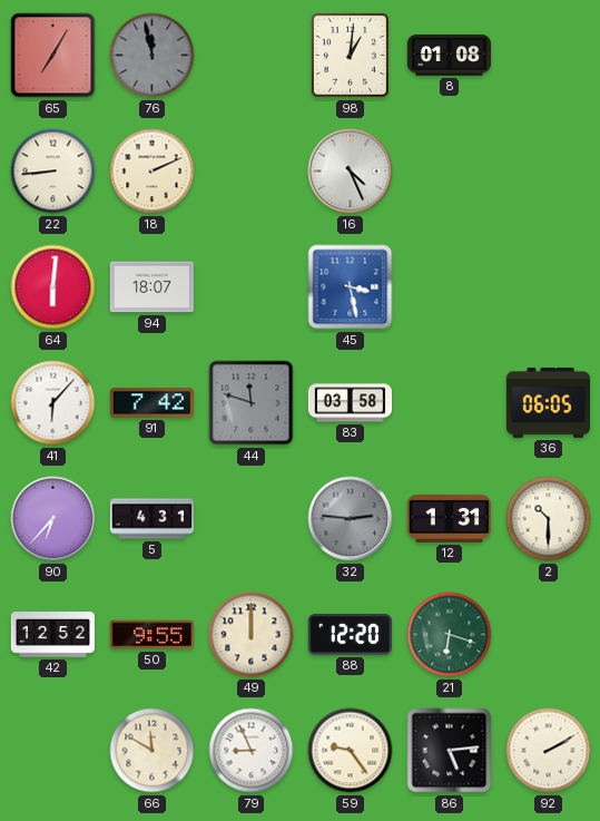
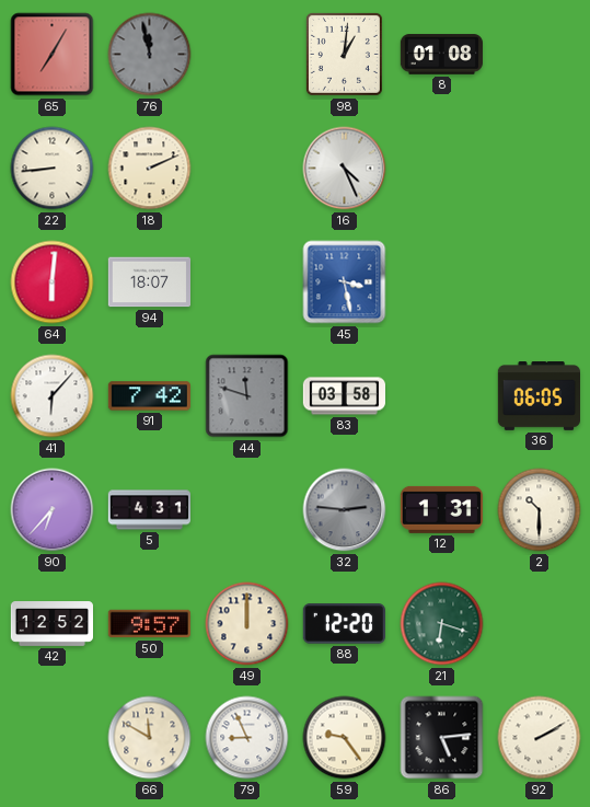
50: 9:55 -> 9:57
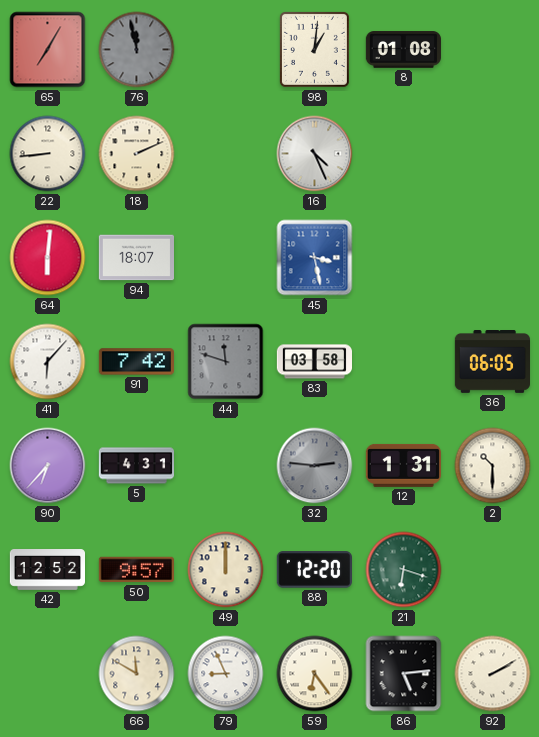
59: 9:24 -> 6:24
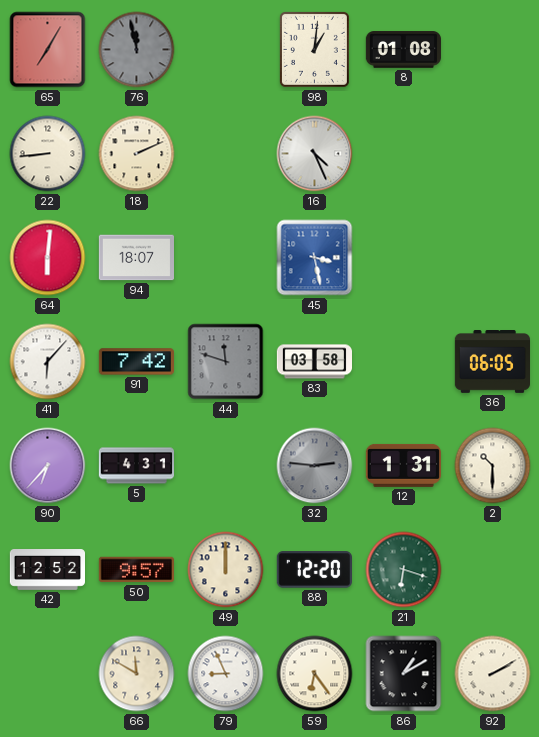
86: 5:14 -> 1:10
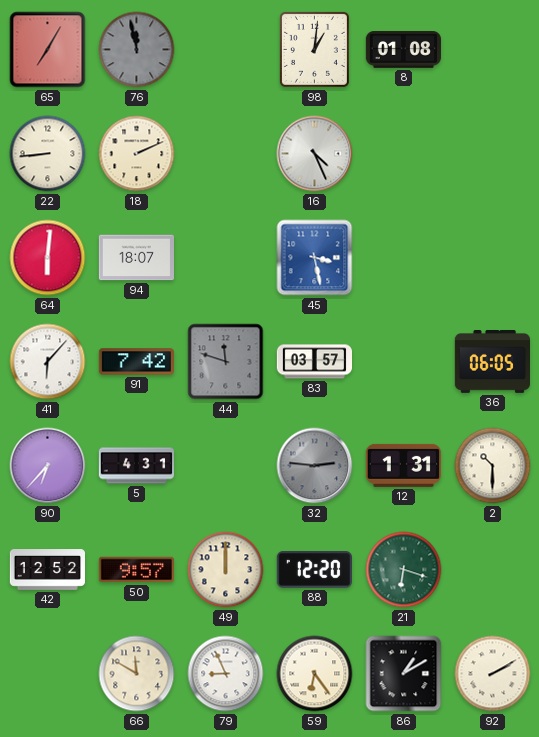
83: 03:58 -> 03:57
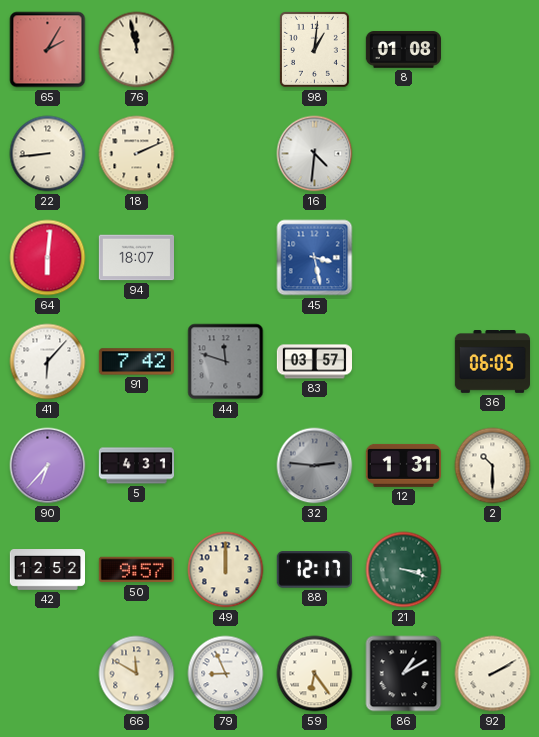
65: 7:05 -> 2:05
76 dial: grey -> cream
16: 4:26 -> 4:31
88: 12:20 -> 12:17
21: 6:18 -> 3:18
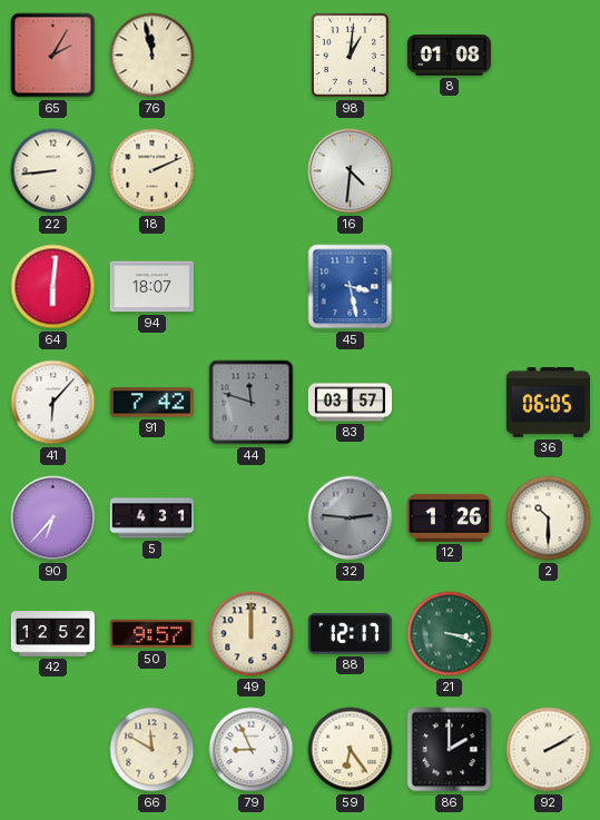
12: 1:31 -> 1:26
86: 1:10 -> 2:00
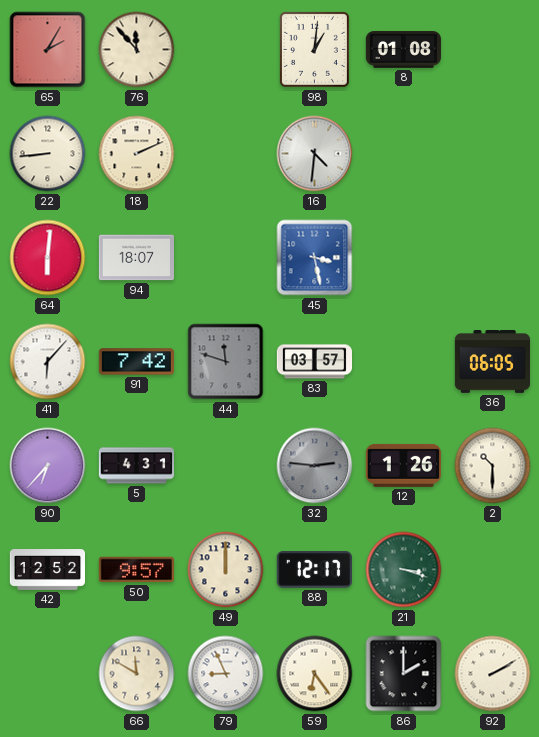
76: 11:58 -> 11:53
